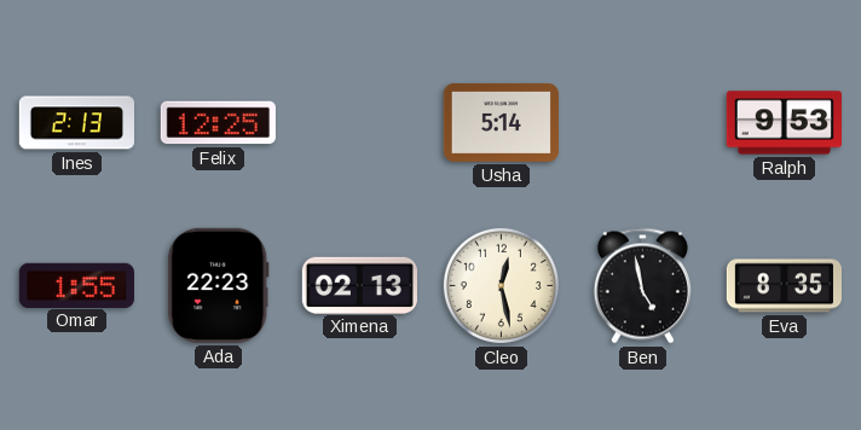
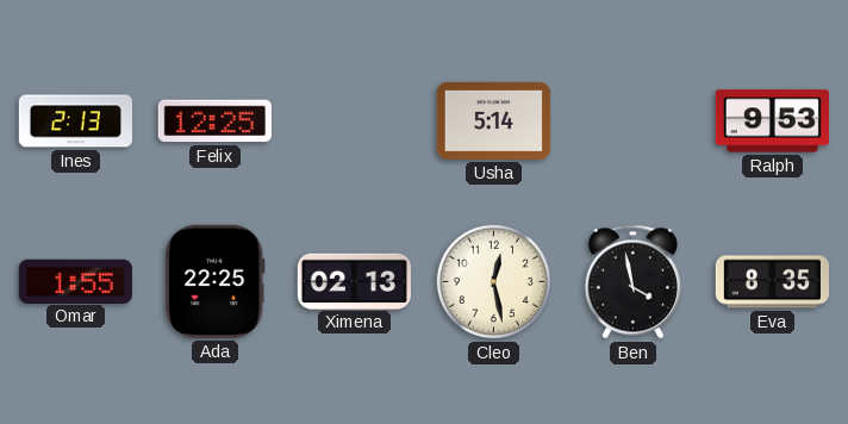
Ada: 22:23 -> 22:25
Ben: 4:58 -> 3:58
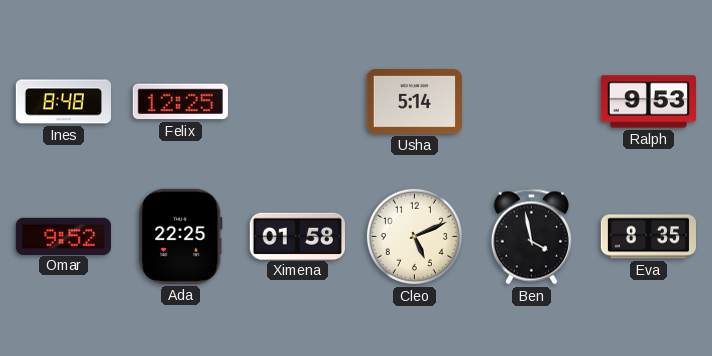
Ines: 2:13 -> 8:48
Omar: 1:55 -> 9:52
Ximena: 02:13 -> 01:58
Cleo: 12:28 -> 5:11
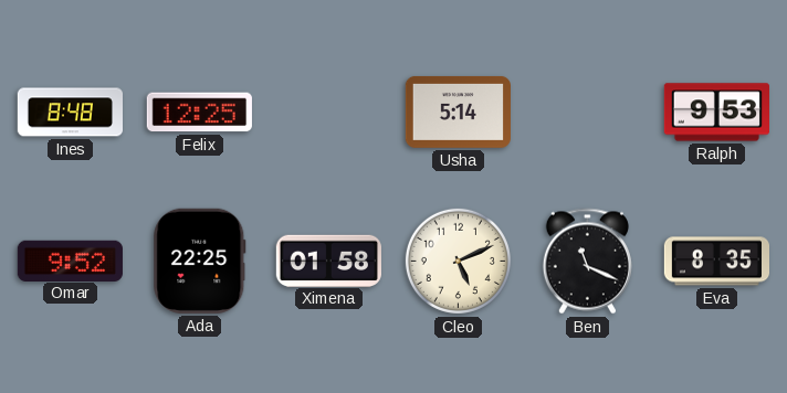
Ben: 3:58 -> 11:19
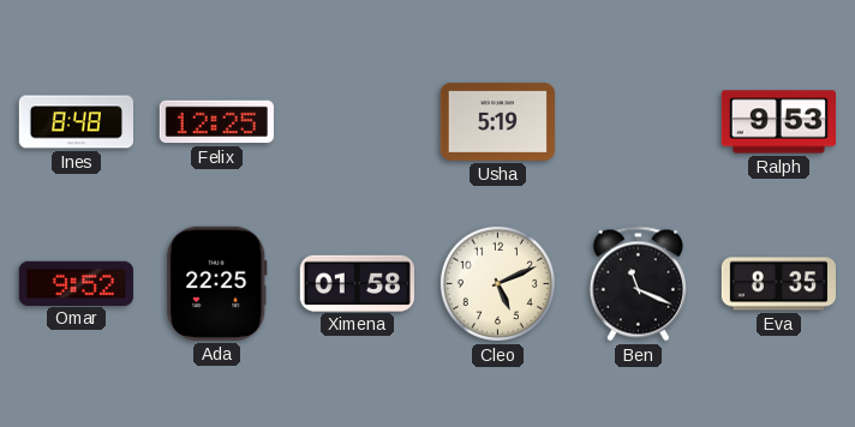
Usha: 5:14 -> 5:19
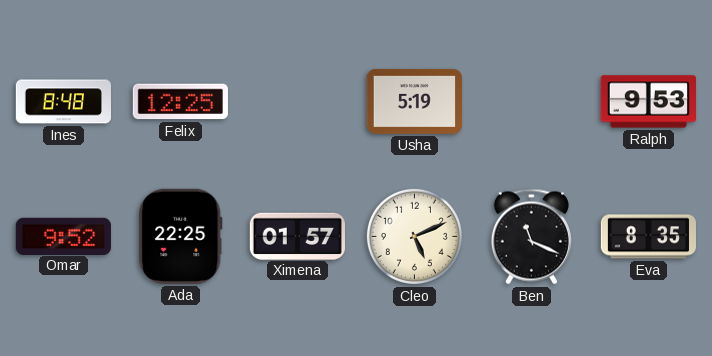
Ximena: 01:58 -> 01:57
